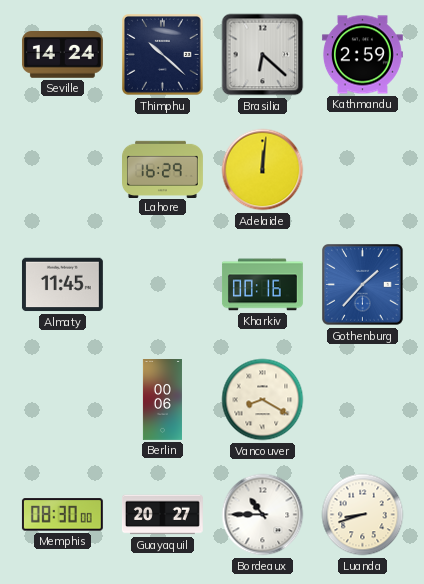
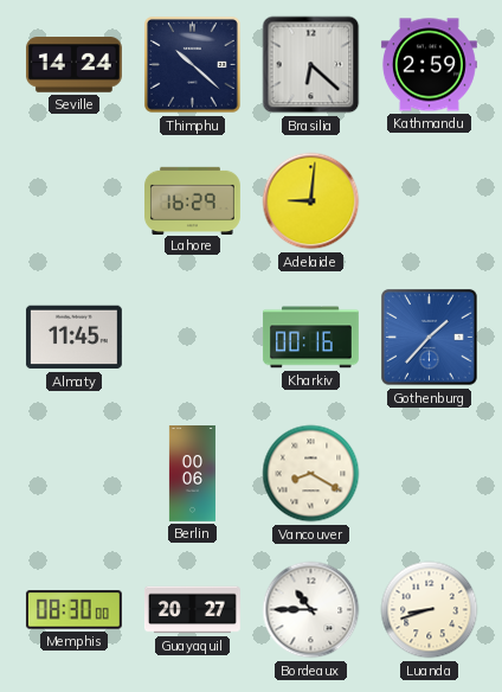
Adelaide: 12:01 -> 9:01
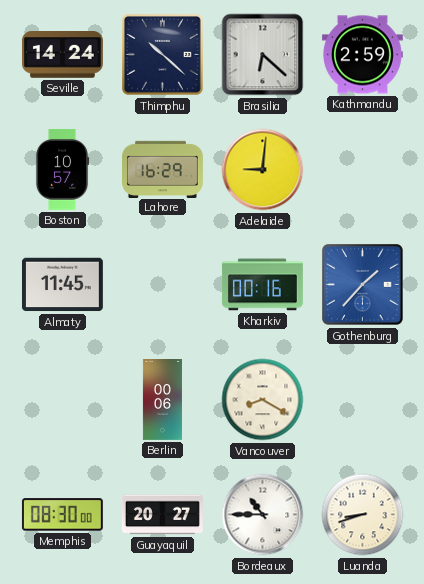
Boston: none -> 10:57
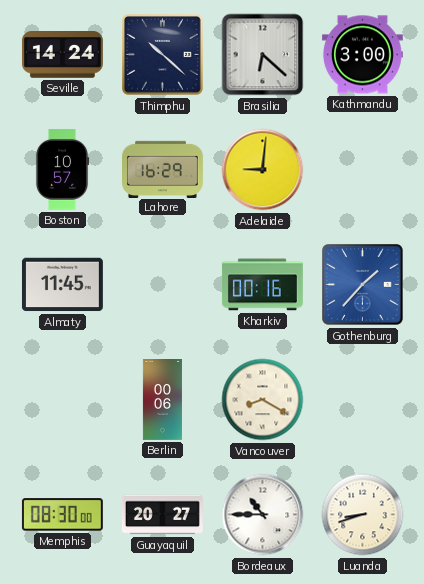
Kathmandu: 2:59 -> 3:00
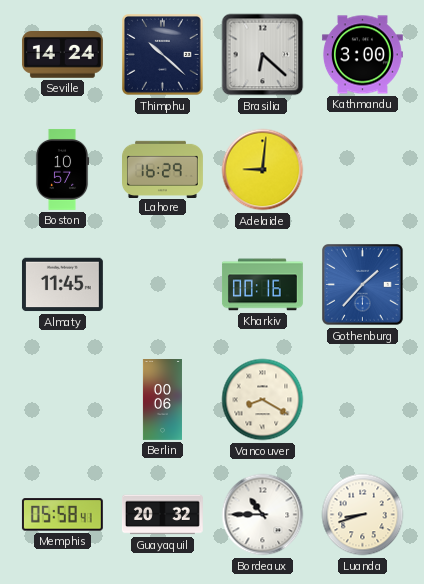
Memphis: 08:30 -> 05:58
Guayaquil: 20:27 -> 20:32
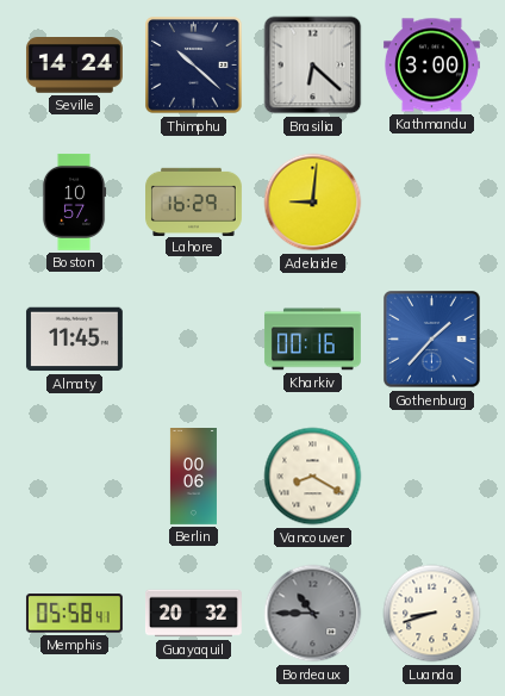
Bordeaux dial: white -> grey
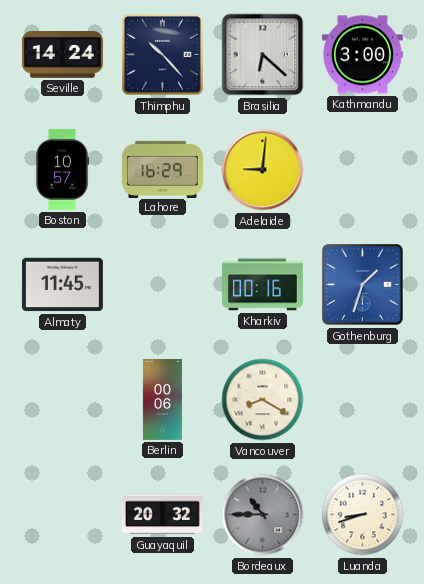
Thimphu: 10:22 -> 10:23
Gothenburg: 1:37 -> 1:33
Memphis: 05:58 -> none
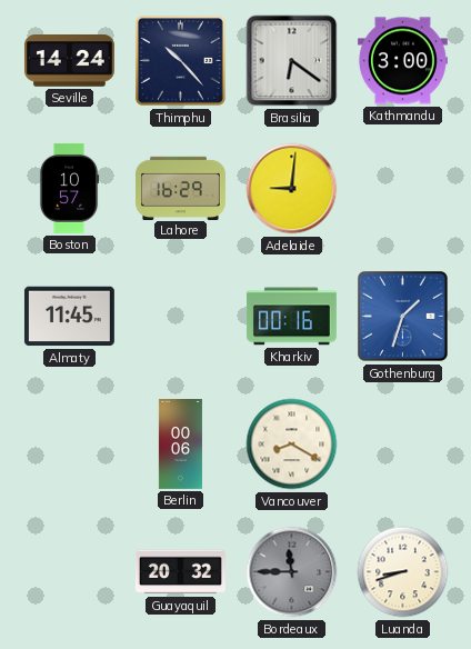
Brasilia: 6:22 -> 6:21
Bordeaux: 10:45 -> 11:45
